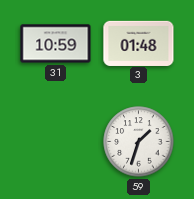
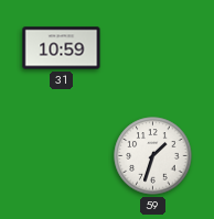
3: 01:48 -> none
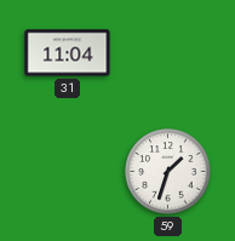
31: 10:59 -> 11:04
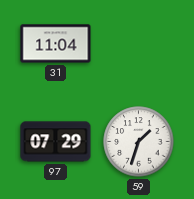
97: none -> 07:29
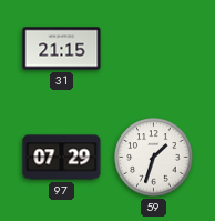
31: 11:04 -> 21:15
